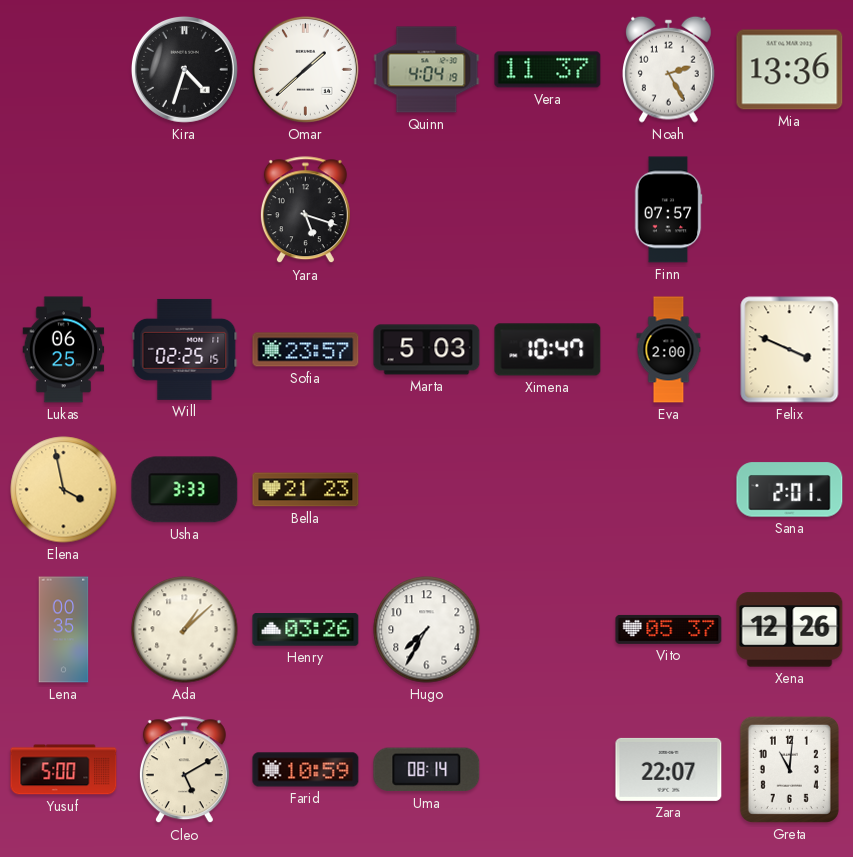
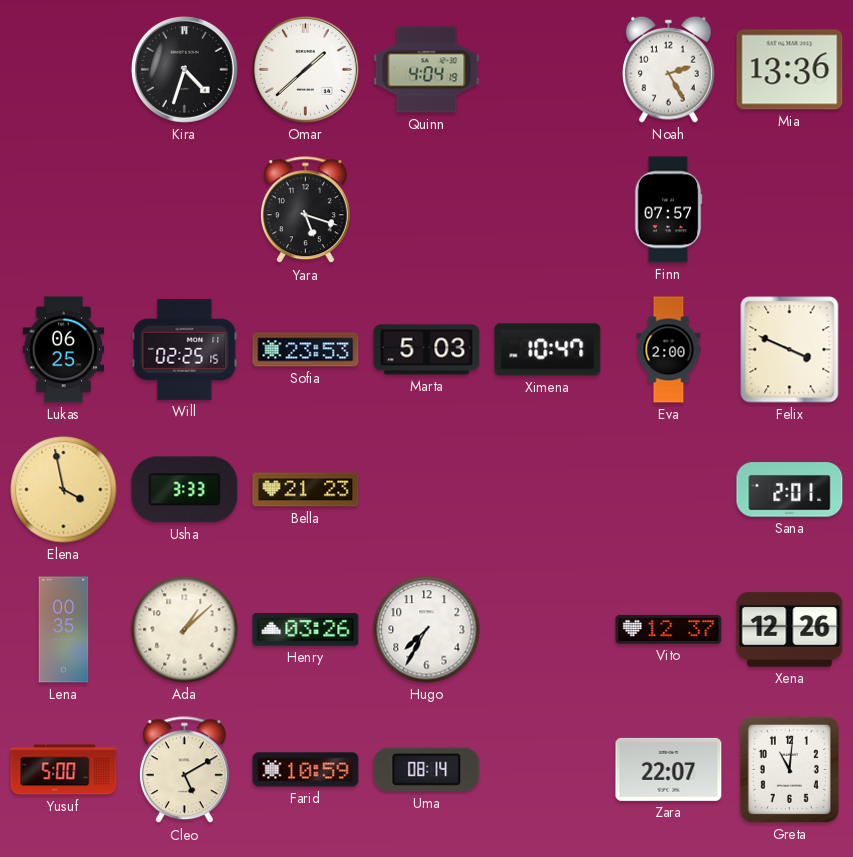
Vera: 11:37 -> none
Sofia: 23:57 -> 23:53
Vito: 05:37 -> 12:37
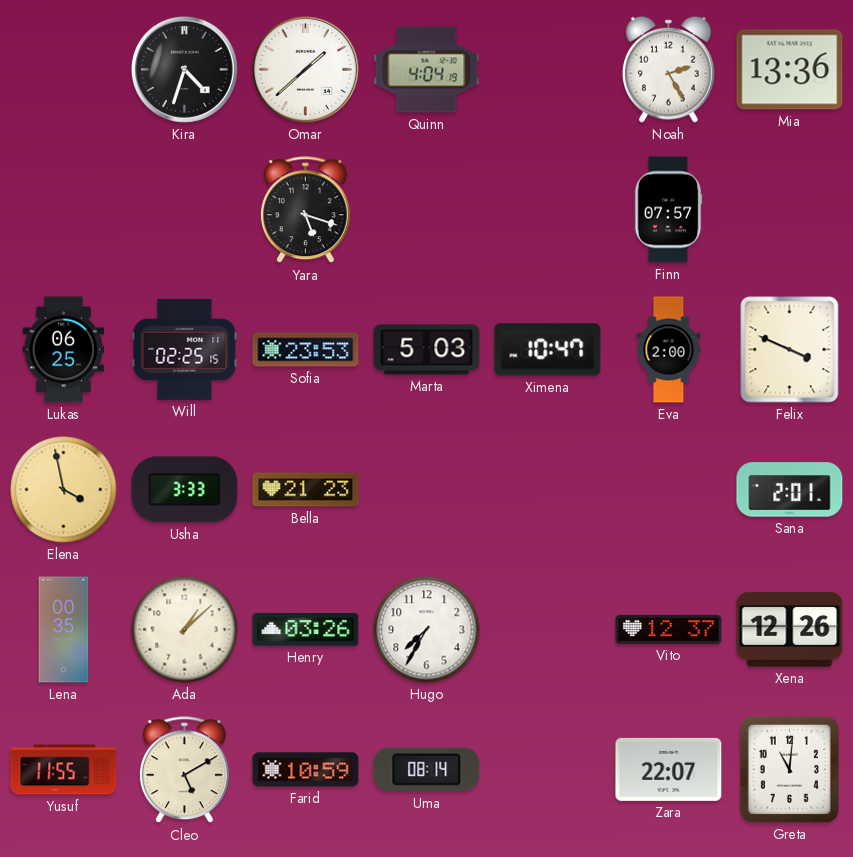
Yusuf: 5:00 -> 11:55
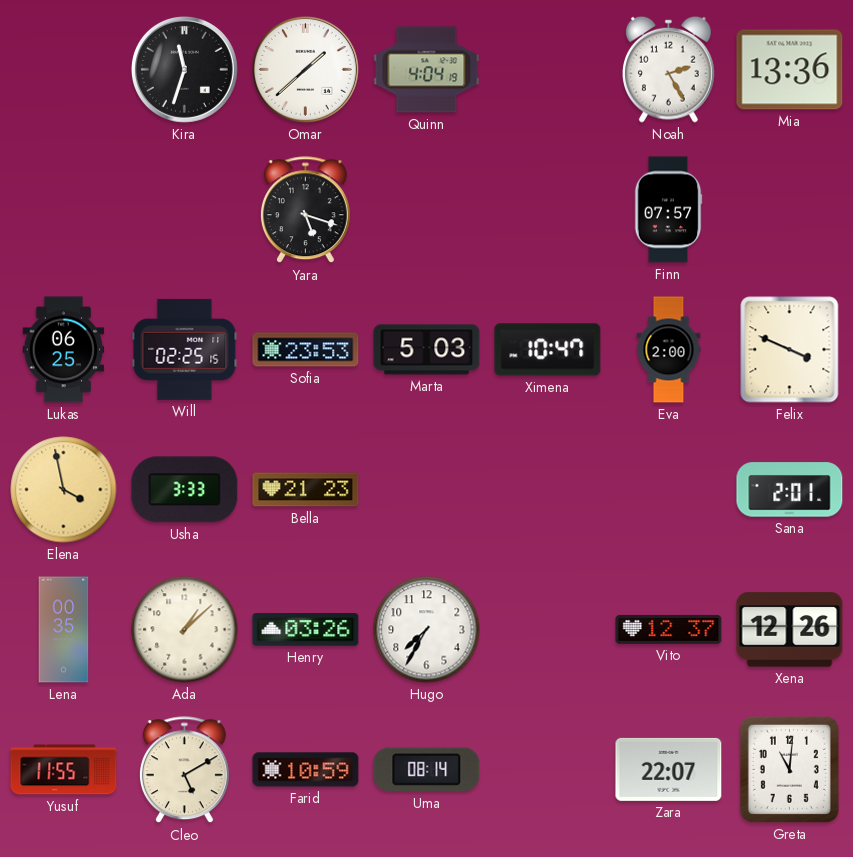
Kira: 4:33 -> 11:33
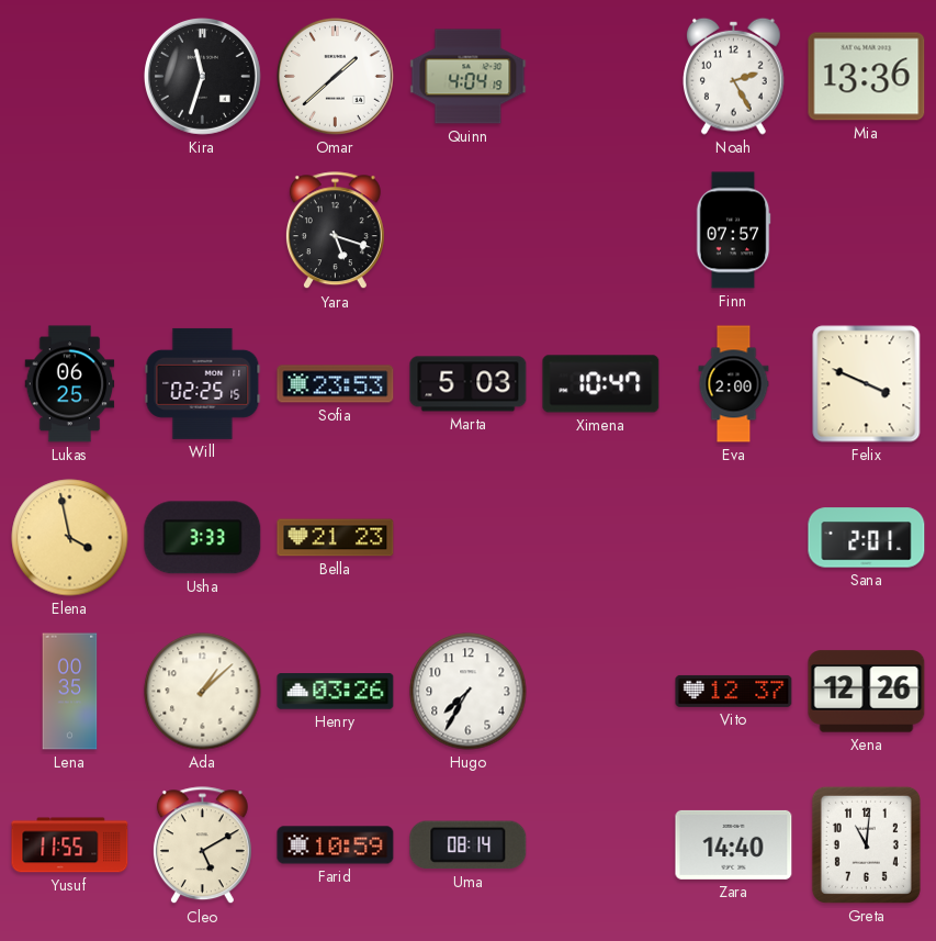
Zara: 22:07 -> 14:40
